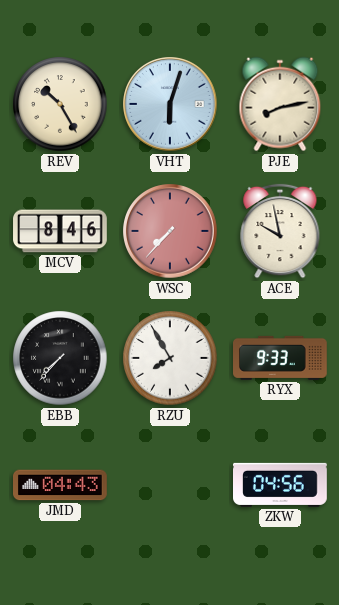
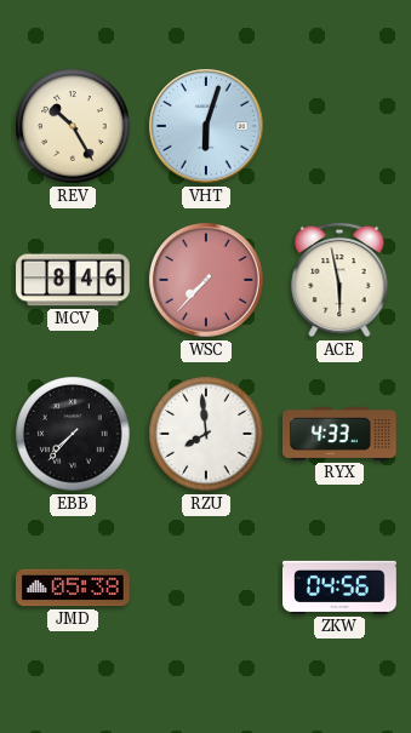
PJE: 8:13 -> none
ACE: 9:58 -> 5:58
RZU: 7:55 -> 7:59
RYX: 9:33 -> 4:33
JMD: 04:43 -> 05:38
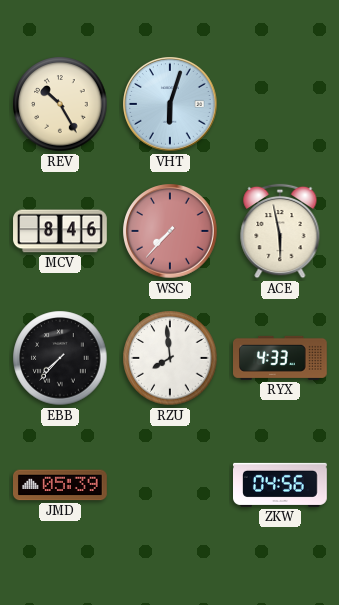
JMD: 05:38 -> 05:39
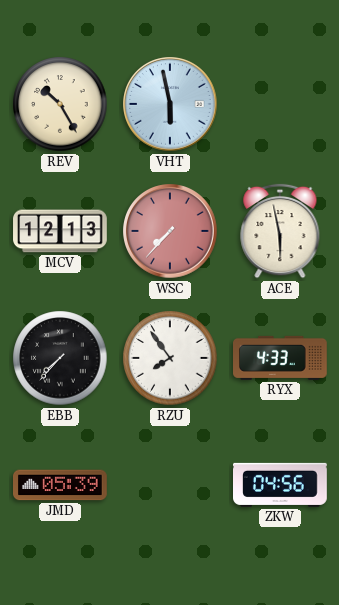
VHT: 6:03 -> 5:58
MCV: 8:46 -> 12:13
RZU: 7:59 -> 7:54
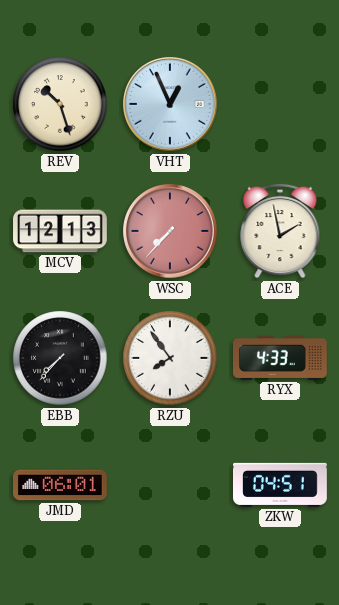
REV: 10:25 -> 10:27
VHT: 5:58 -> 12:56
ACE: 5:58 -> 1:58
JMD: 05:39 -> 06:01
ZKW: 04:56 -> 04:51
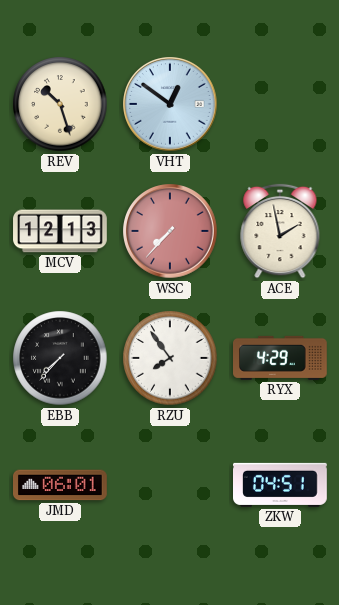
VHT: 12:56 -> 12:51
RYX: 4:33 -> 4:29
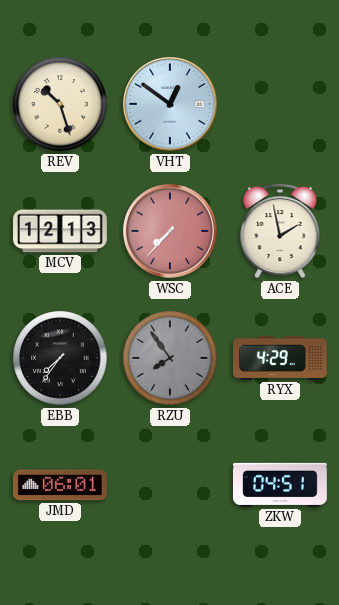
EBB: 7:37 -> 7:36
RZU dial: white -> grey
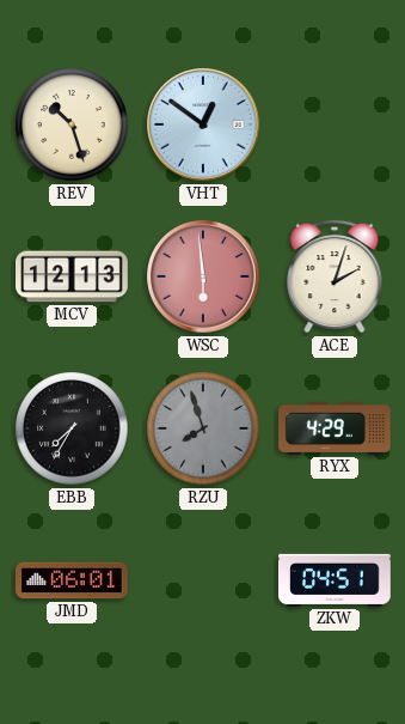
WSC: 7:37 -> 5:59
ACE: 1:58 -> 2:03
EBB: 7:36 -> 7:35
RZU: 7:54 -> 7:57
